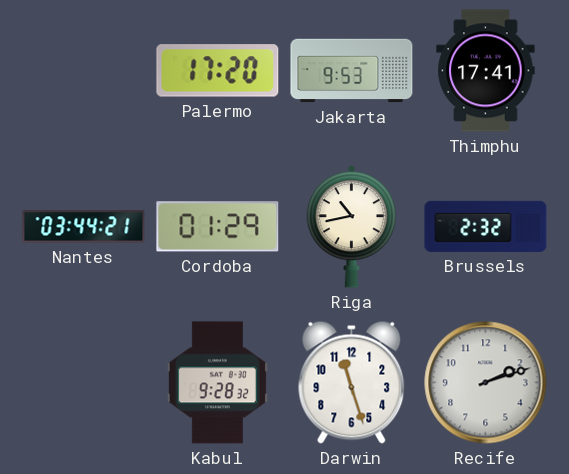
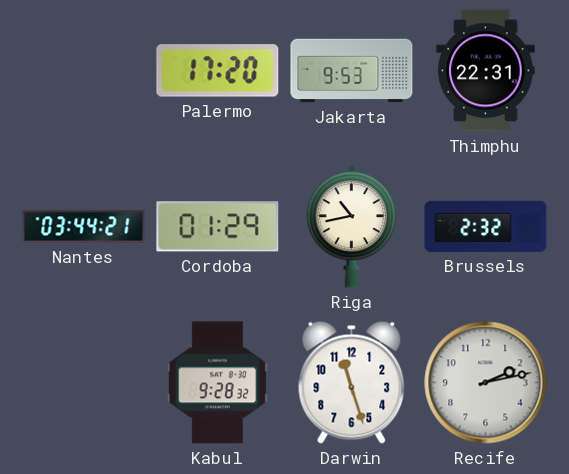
Thimphu: 17:41 -> 22:31
Recife: 2:12 -> 2:13
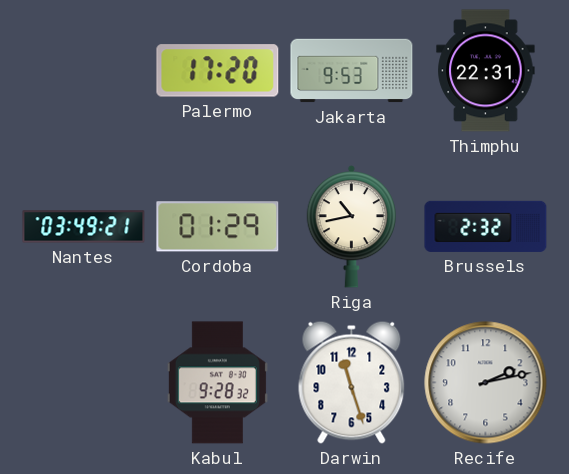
Nantes: 03:44 -> 03:49
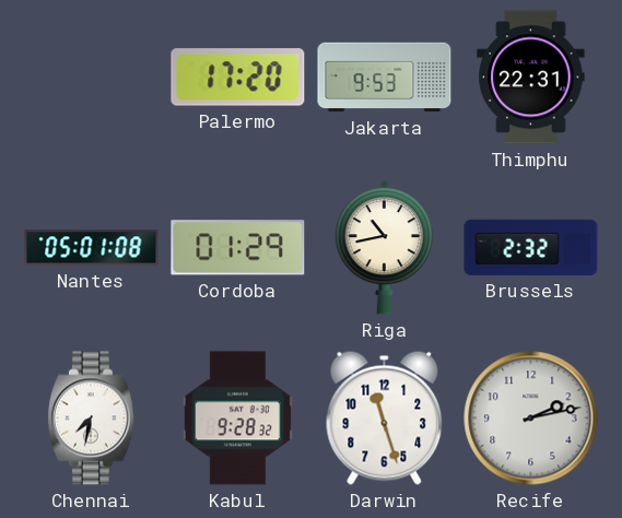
Nantes: 03:49 -> 05:01
Chennai: none -> 7:32
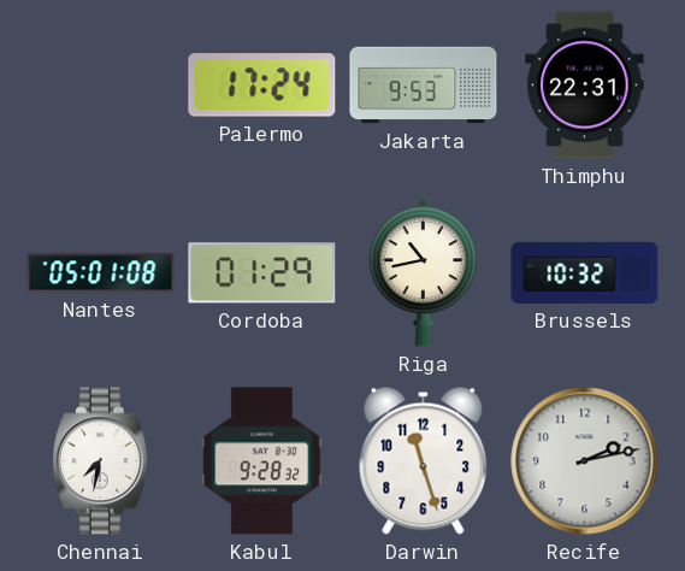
Palermo: 17:20 -> 17:24
Brussels: 2:32 -> 10:32
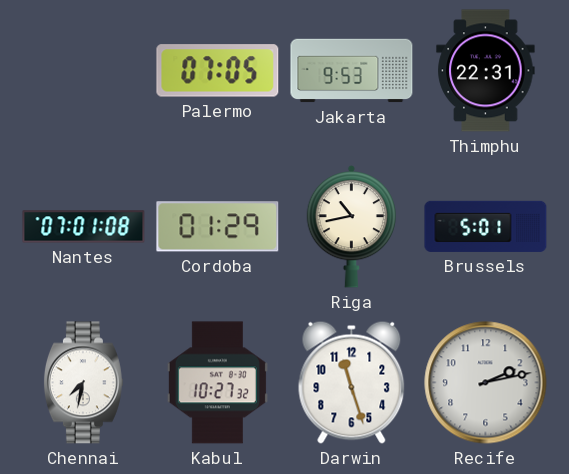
Palermo: 17:24 -> 07:05
Nantes: 05:01 -> 07:01
Brussels: 10:32 -> 5:01
Kabul: 9:28 -> 10:27
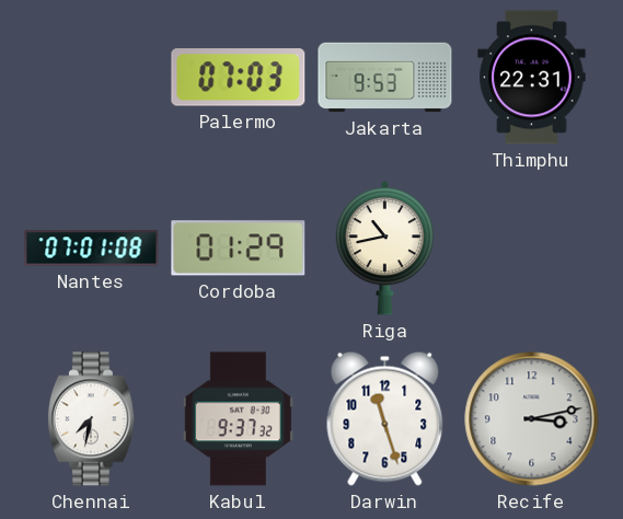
Palermo: 07:05 -> 07:03
Brussels: 5:01 -> none
Kabul: 10:27 -> 9:37
Recife: 2:13 -> 3:13
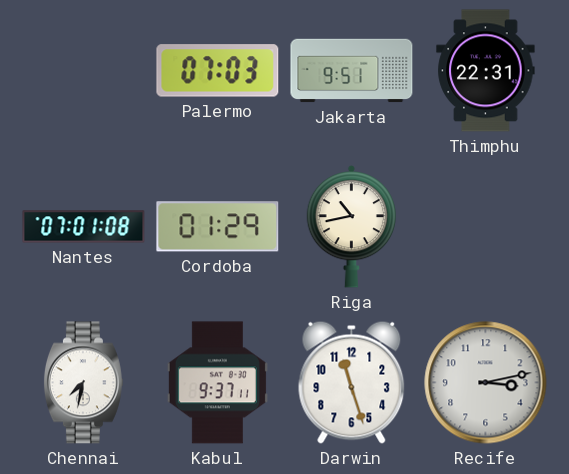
Jakarta: 9:53 -> 9:51
Kabul: 9:37:32 -> 9:37:11
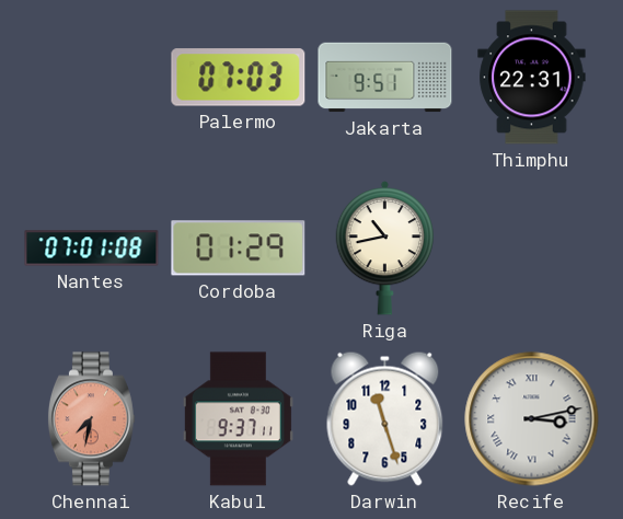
Chennai dial: white -> salmon
Recife numerals: Arabic -> Roman
